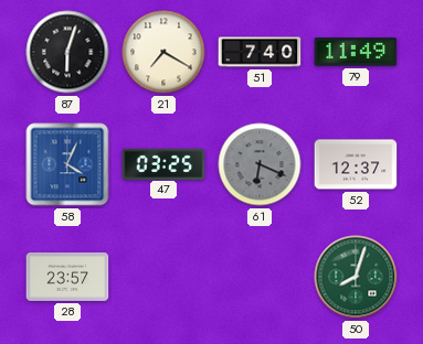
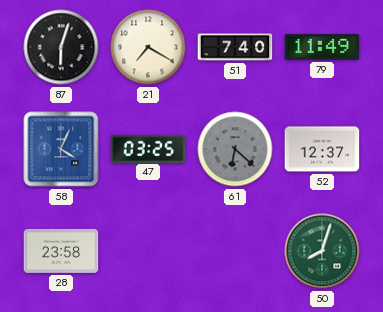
61: 6:19 -> 6:22
28: 23:57 -> 23:58
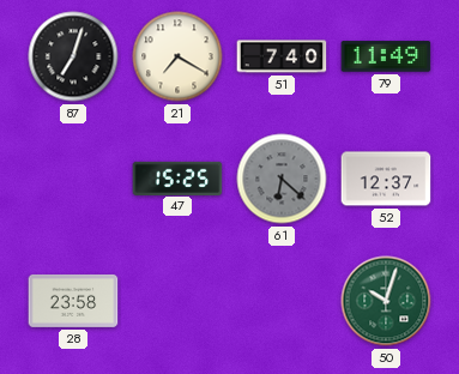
87: 6:03 -> 7:03
58: 4:04 -> none
47: 03:25 -> 15:25
50: 8:03 -> 10:03
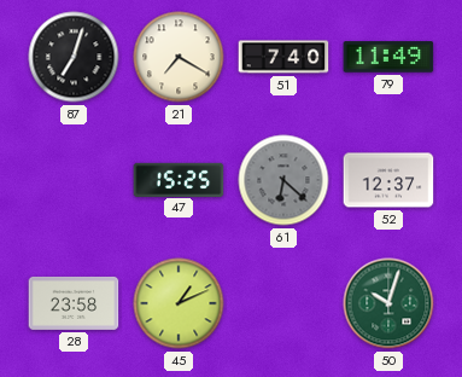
45: none -> 1:11
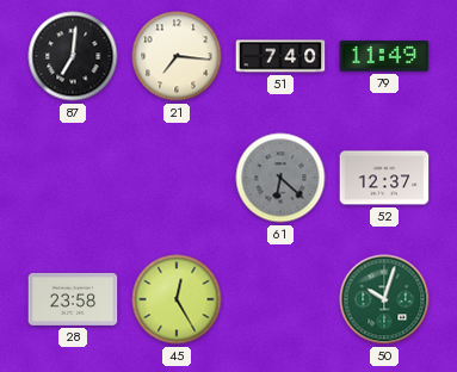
87: 7:03 -> 7:01
21: 7:20 -> 7:16
47: 15:25 -> none
45: 1:11 -> 12:25
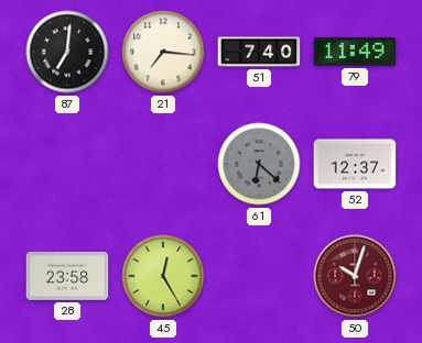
50 dial: green -> burgundy
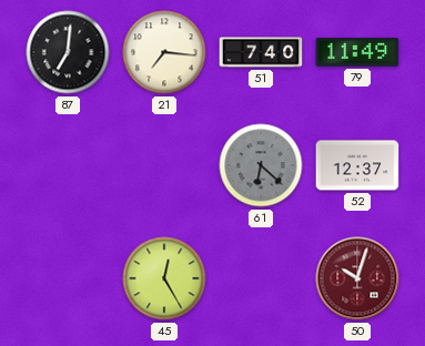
28: 23:58 -> none
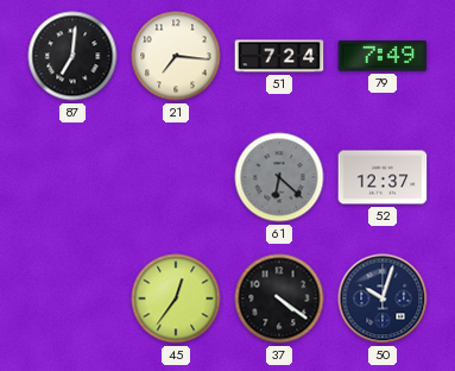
51: 7:40 -> 7:24
79: 11:49 -> 7:49
45: 12:25 -> 12:36
37: none -> 4:21
50 dial: burgundy -> navy
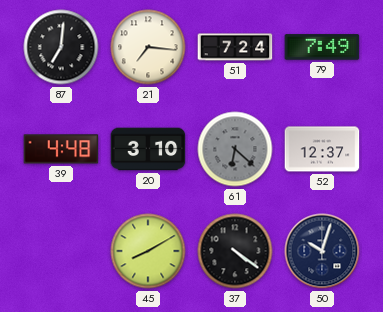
39: none -> 4:48
20: none -> 3:10
45: 12:36 -> 8:10
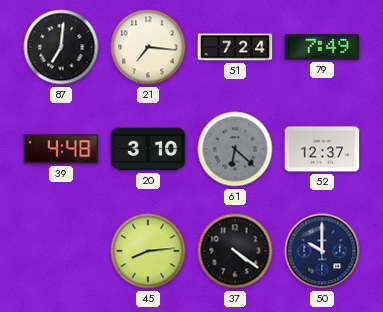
45: 8:10 -> 8:14
50: 10:03 -> 10:00
